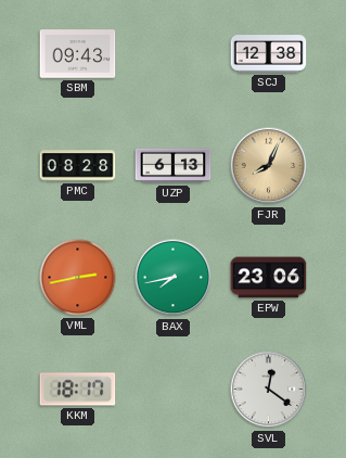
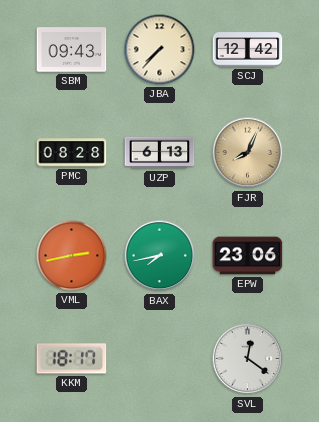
JBA: none -> 7:37
SCJ: 12:38 -> 12:42
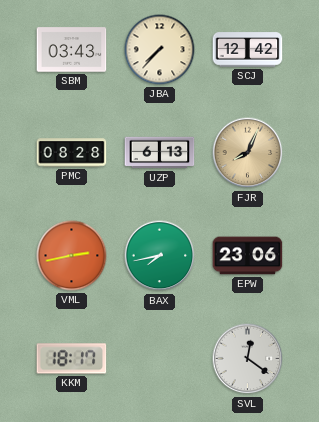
SBM: 09:43 -> 03:43
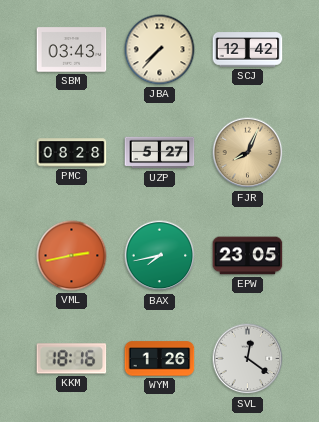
UZP: 6:13 -> 5:27
EPW: 23:06 -> 23:05
KKM: 18:17 -> 18:16
WYM: none -> 1:26
